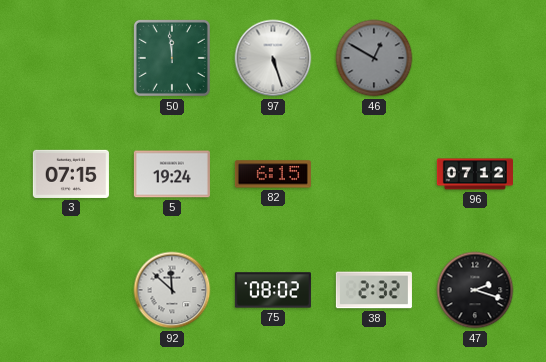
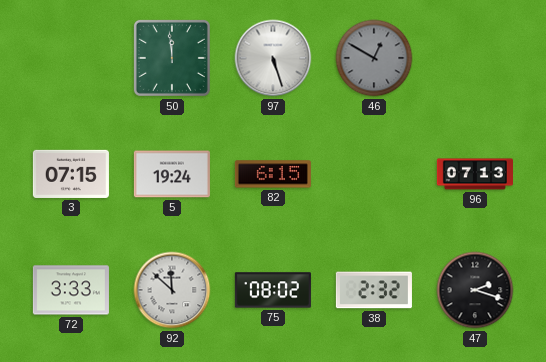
96: 07:12 -> 07:13
72: none -> 3:33
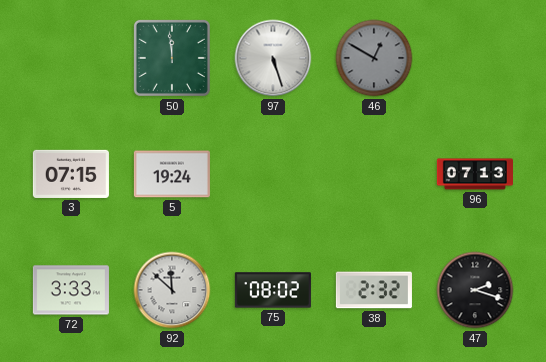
82: 6:15 -> none
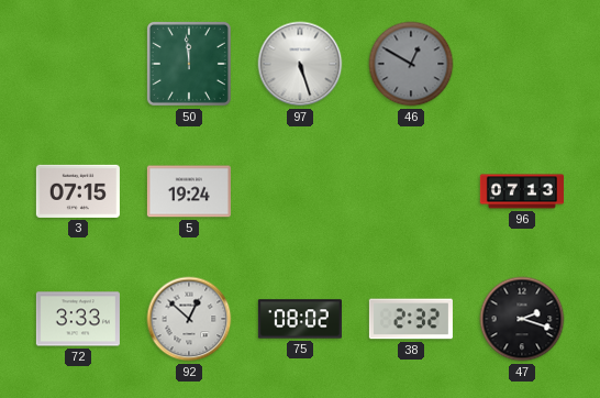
92: 11:52 -> 12:52
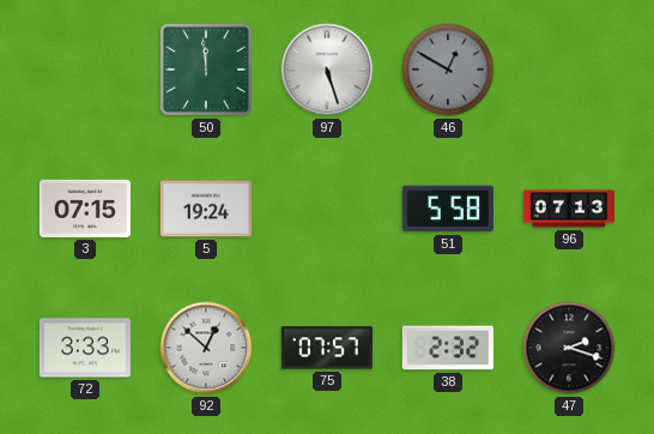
51: none -> 5:58
75: 08:02 -> 07:57
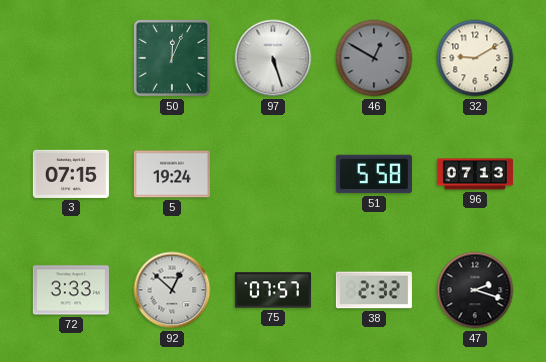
50: 11:59 -> 12:04
32: none -> 9:10
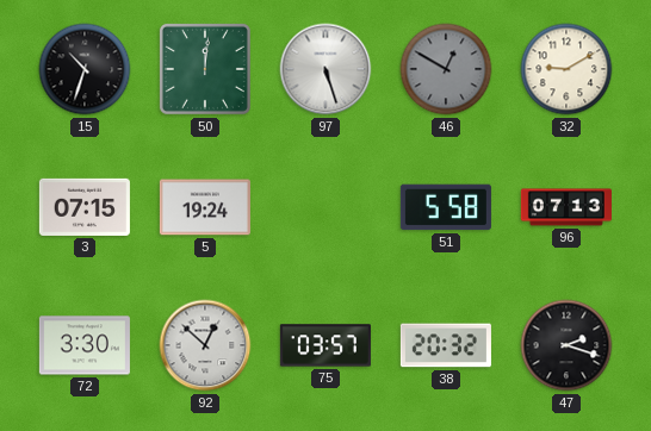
15: none -> 10:33
50: 12:04 -> 12:01
72: 3:33 -> 3:30
75: 07:57 -> 03:57
38: 2:32 -> 20:32
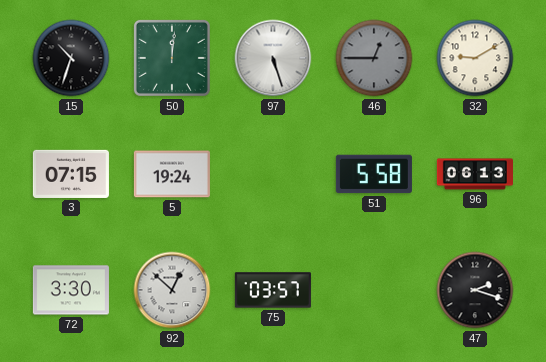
46: 12:50 -> 12:45
96: 07:13 -> 06:13
38: 20:32 -> none
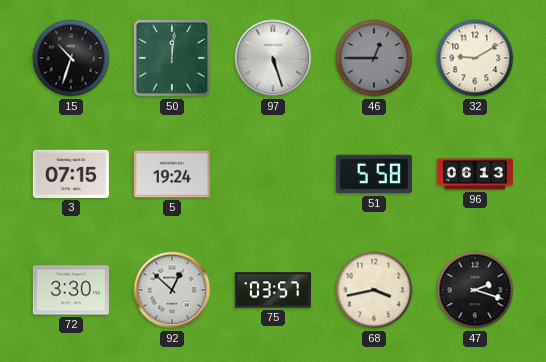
68: none -> 3:43
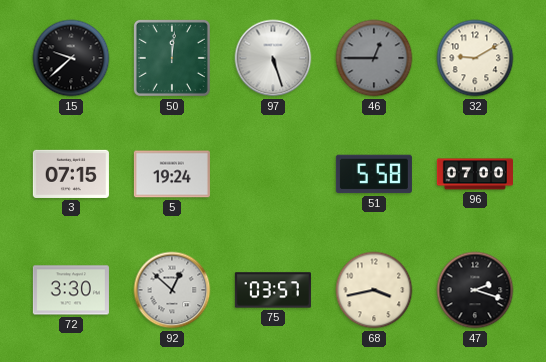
15: 10:33 -> 9:38
96: 06:13 -> 07:00
